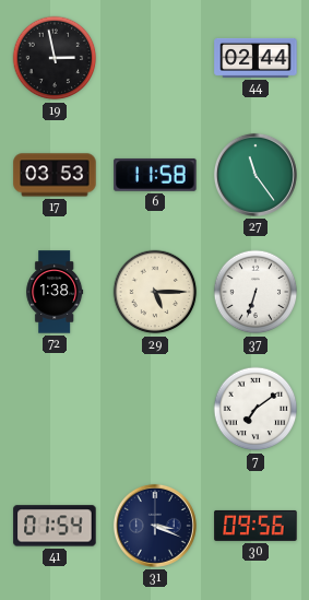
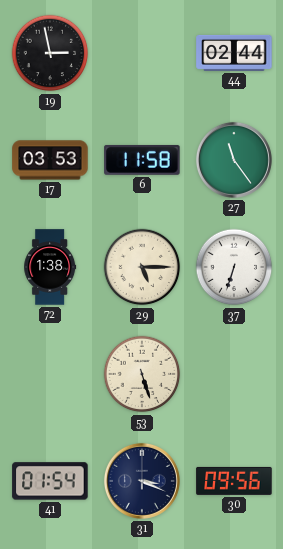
53: none -> 5:27
7: 7:09 -> none
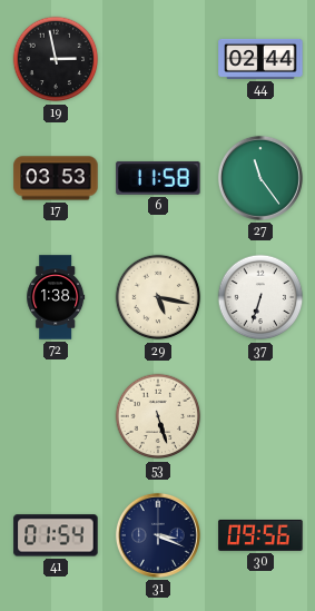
29: 5:15 -> 5:17
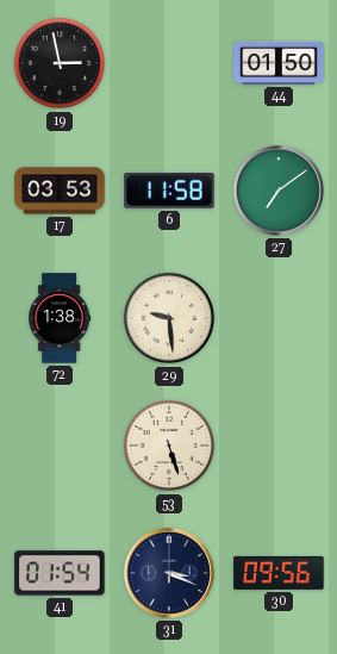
44: 02:44 -> 01:50
27: 11:24 -> 7:09
29: 5:17 -> 9:29
37: 6:33 -> none
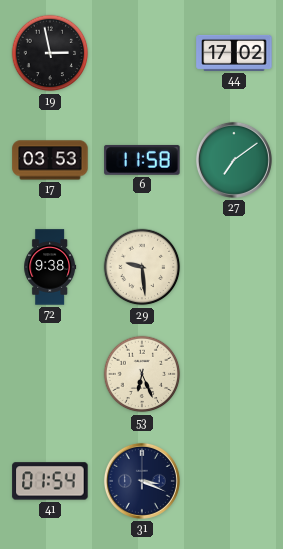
44: 01:50 -> 17:02
72: 1:38 -> 9:38
53: 5:27 -> 6:26
30: 09:56 -> none
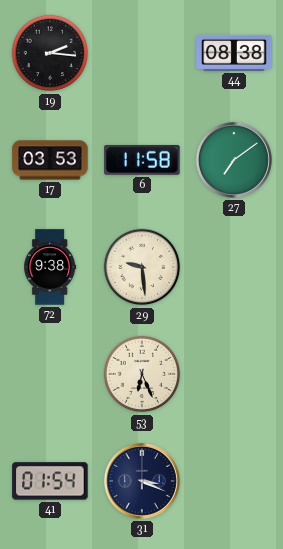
19: 2:58 -> 2:16
44: 17:02 -> 08:38
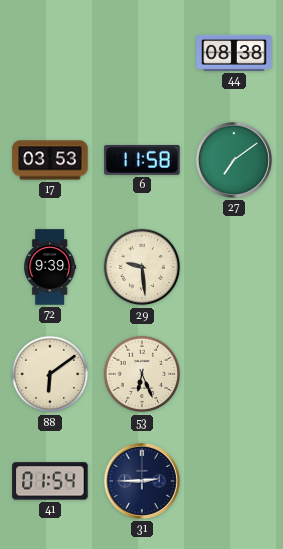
19: 2:16 -> none
72: 9:38 -> 9:39
88: none -> 6:09
31: 3:19 -> 2:45
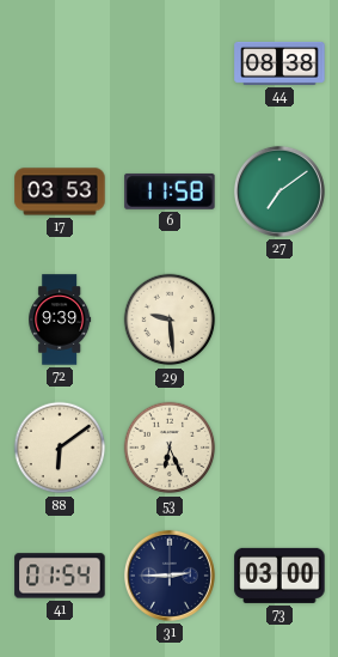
73: none -> 03:00
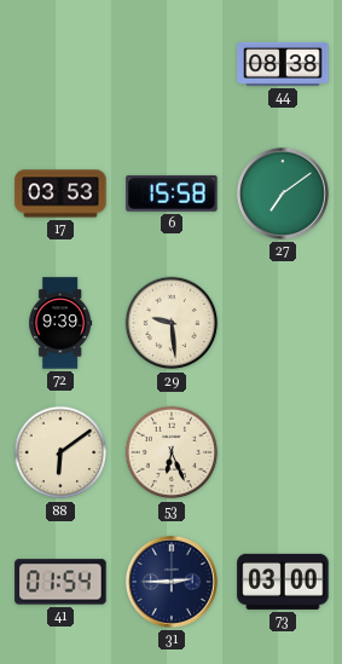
6: 11:58 -> 15:58
